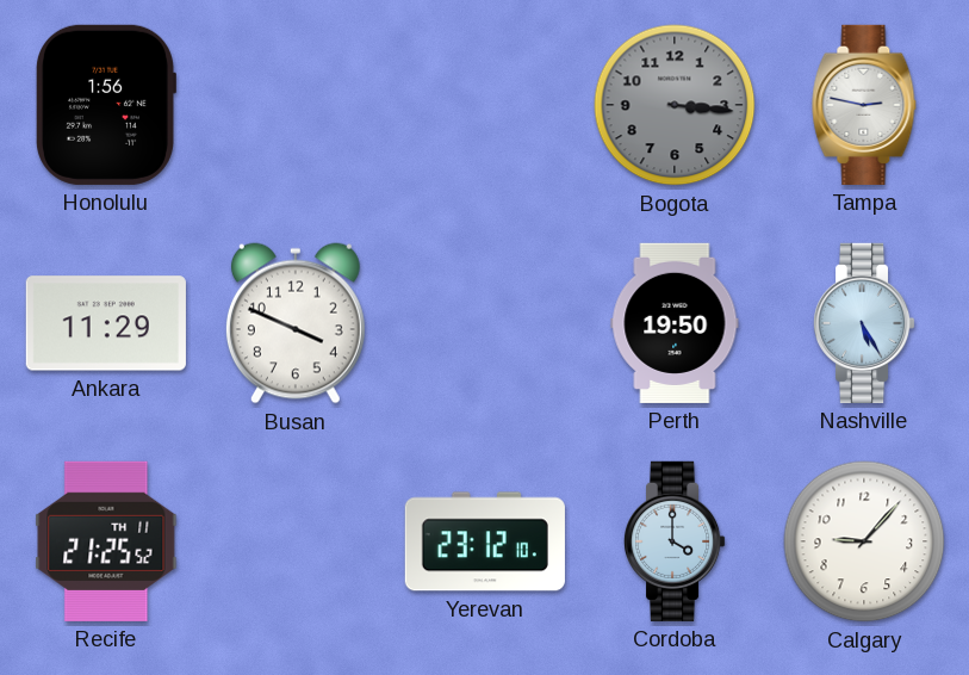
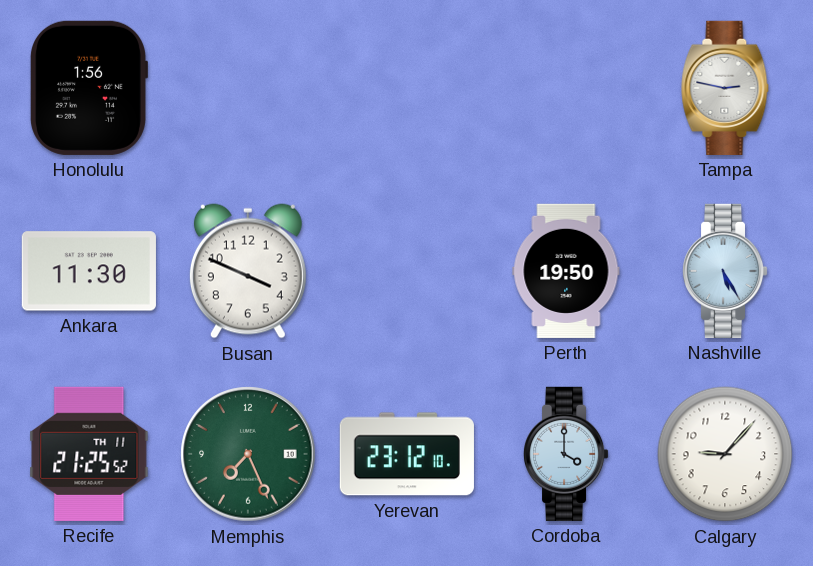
Bogota: 3:16 -> none
Ankara: 11:29 -> 11:30
Memphis: none -> 7:26
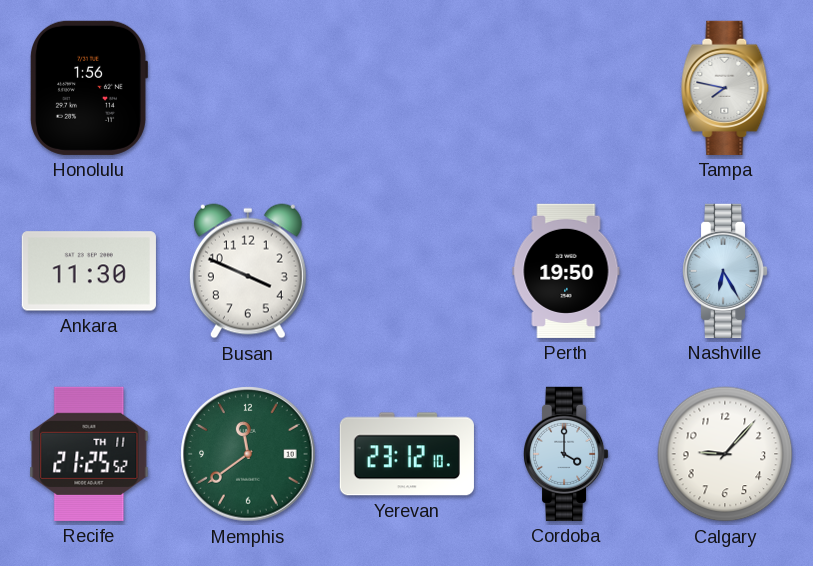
Tampa: 2:47 -> 7:47
Nashville: 5:25 -> 6:25
Memphis: 7:26 -> 11:39
